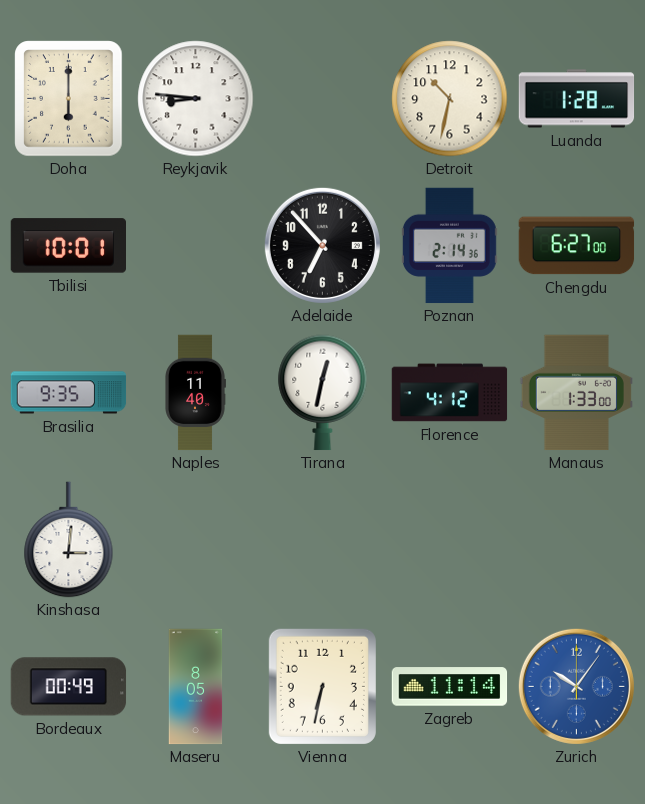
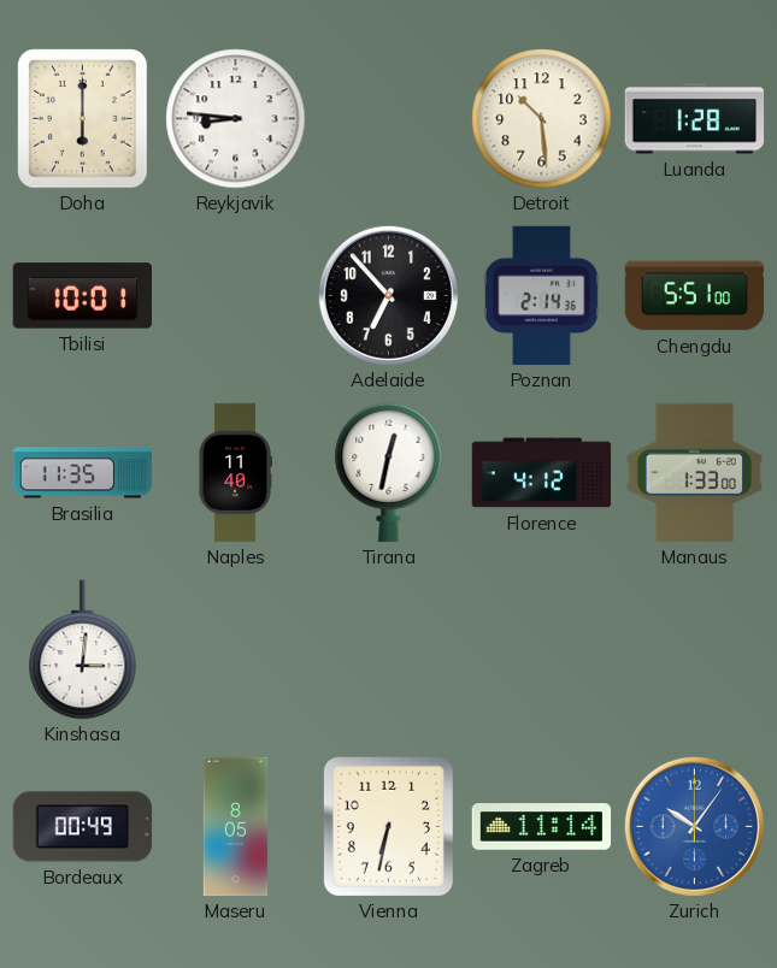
Detroit: 10:32 -> 10:29
Chengdu: 6:27 -> 5:51
Brasilia: 9:35 -> 11:35
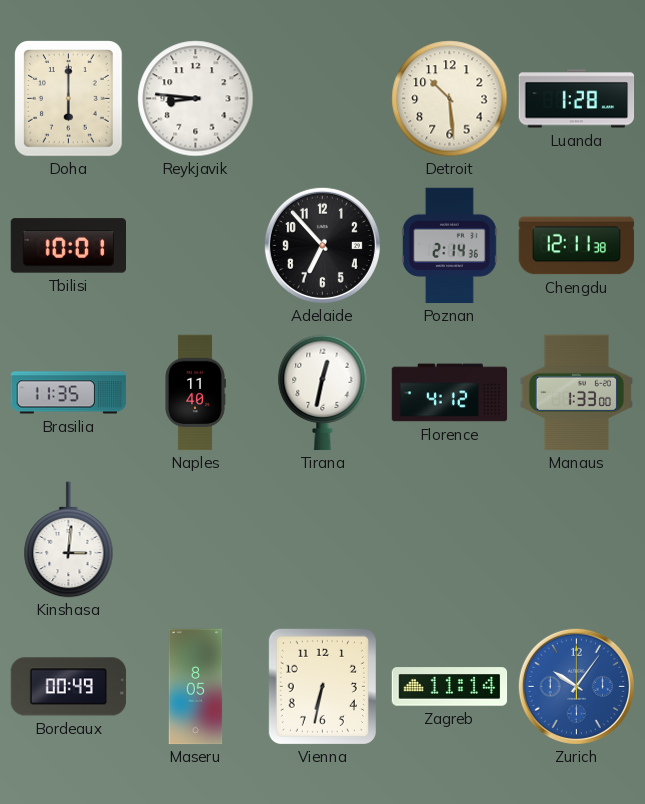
Chengdu: 5:51 -> 12:11
